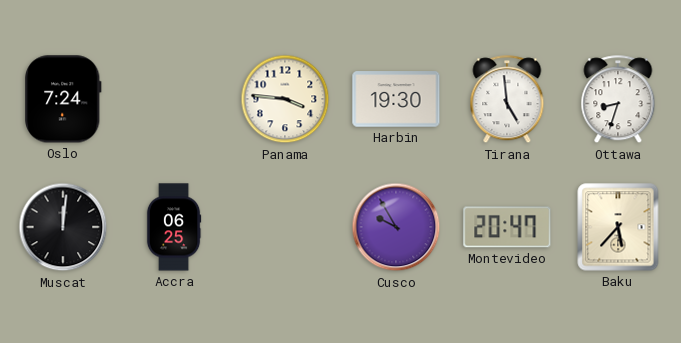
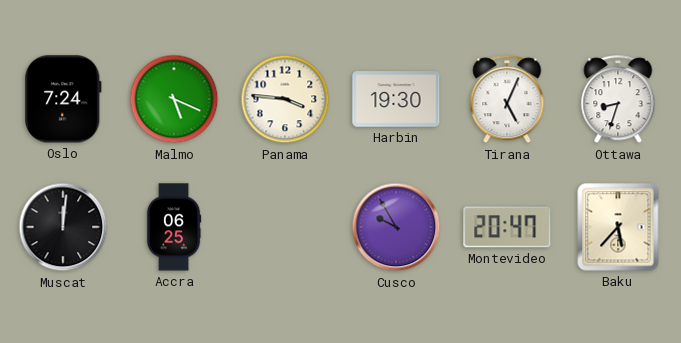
Malmo: none -> 5:19
Tirana: 4:59 -> 5:04
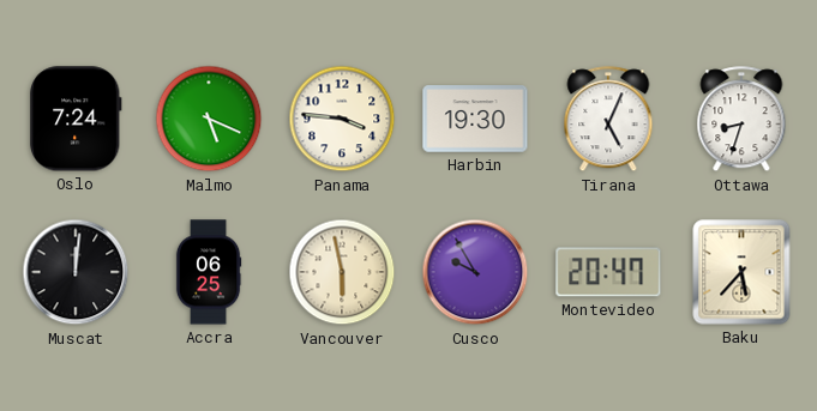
Vancouver: none -> 5:58
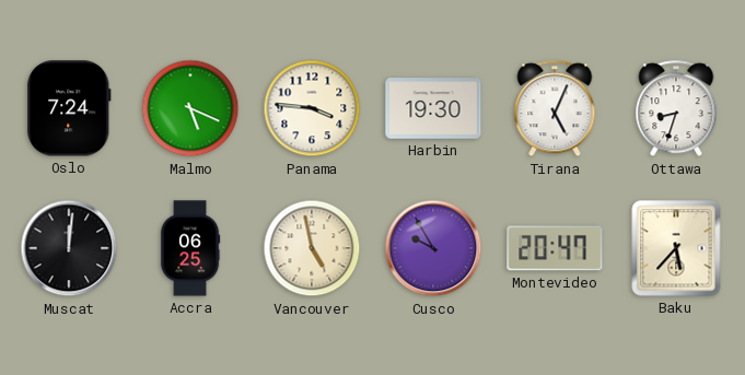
Vancouver: 5:58 -> 4:58
